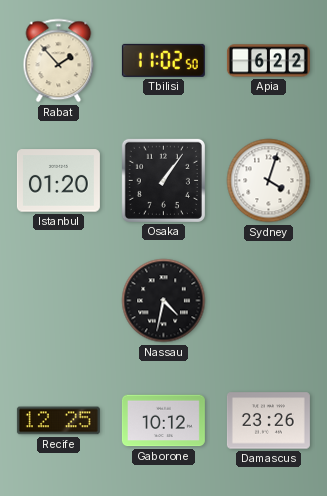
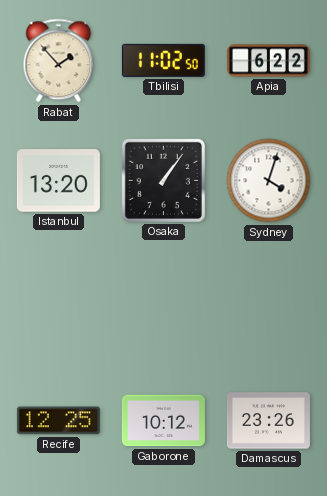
Istanbul: 01:20 -> 13:20
Nassau: 4:32 -> none
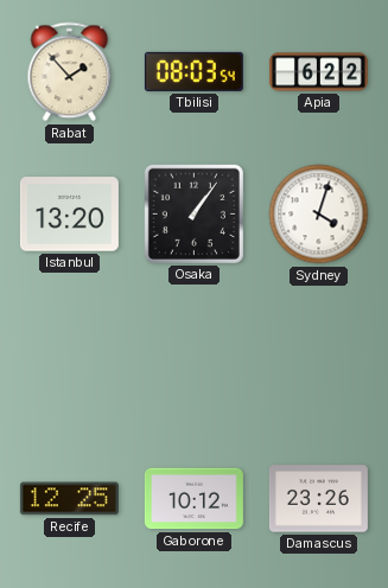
Tbilisi: 11:02 -> 08:03
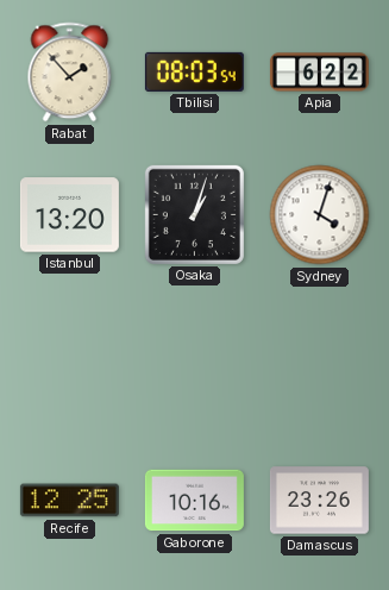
Osaka: 1:06 -> 1:03
Gaborone: 10:12 -> 10:16
